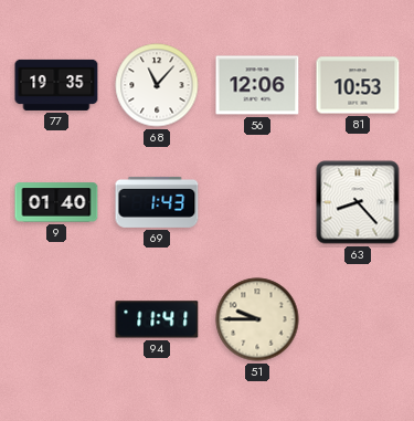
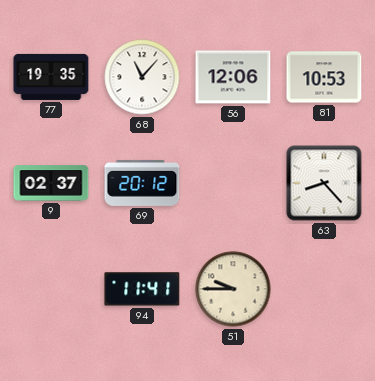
9: 01:40 -> 02:37
69: 1:43 -> 20:12
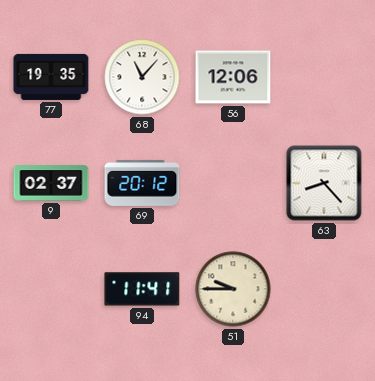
81: 10:53 -> none
